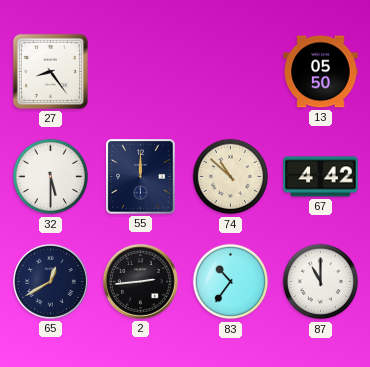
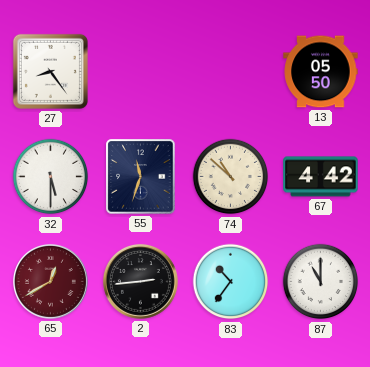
55: 12:00 -> 11:33
65 dial: navy -> burgundy
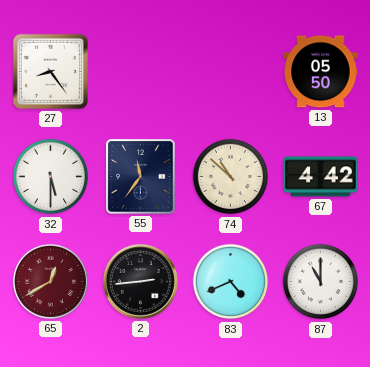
55: 11:33 -> 11:36
83: 10:36 -> 4:41
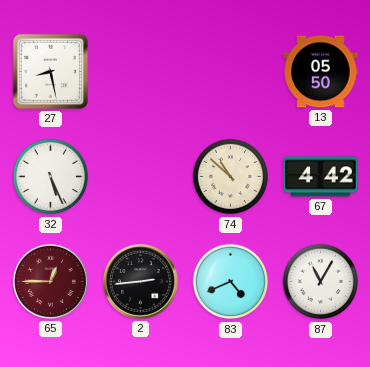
27: 8:24 -> 8:28
32: 5:30 -> 5:26
55: 11:36 -> none
65: 12:40 -> 12:45
87: 11:00 -> 11:05
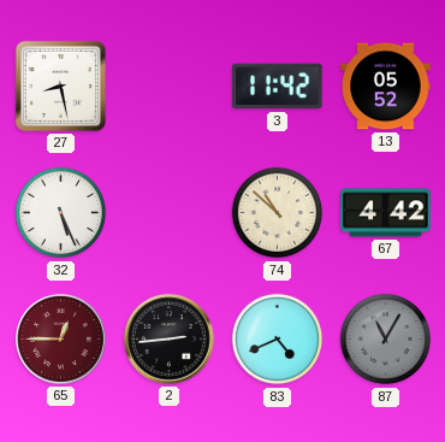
3: none -> 11:42
13: 05:50 -> 05:52
87 dial: white -> grey
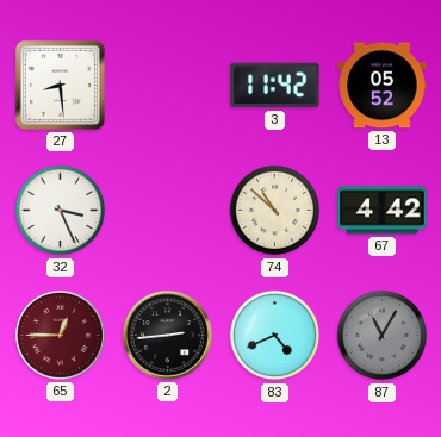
27: 8:28 -> 8:29
32: 5:26 -> 3:26
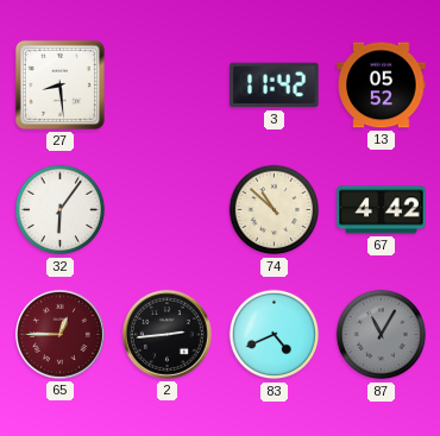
32: 3:26 -> 6:06
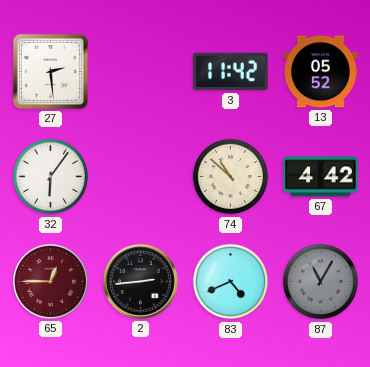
27: 8:29 -> 2:29
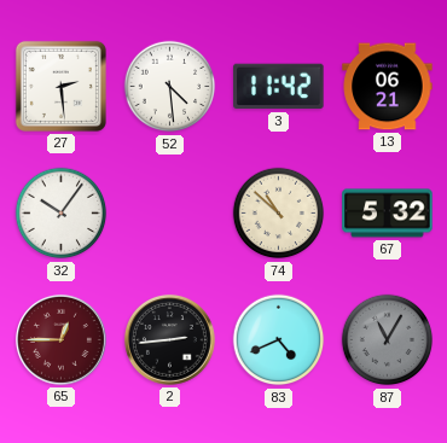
52: none -> 4:29
13: 05:52 -> 06:21
32: 6:06 -> 10:06
67: 4:42 -> 5:32
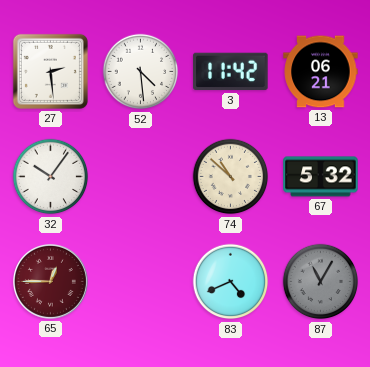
2: 2:44 -> none
